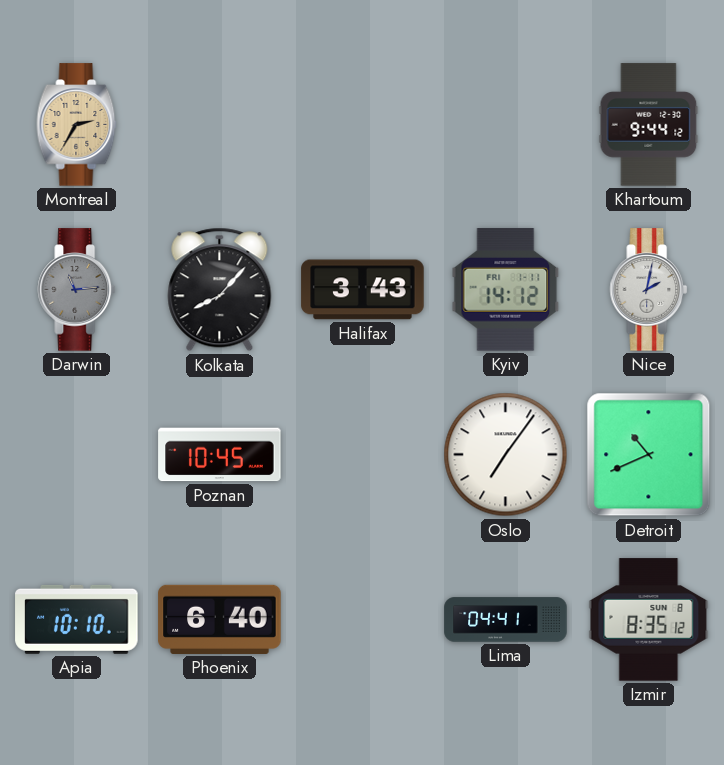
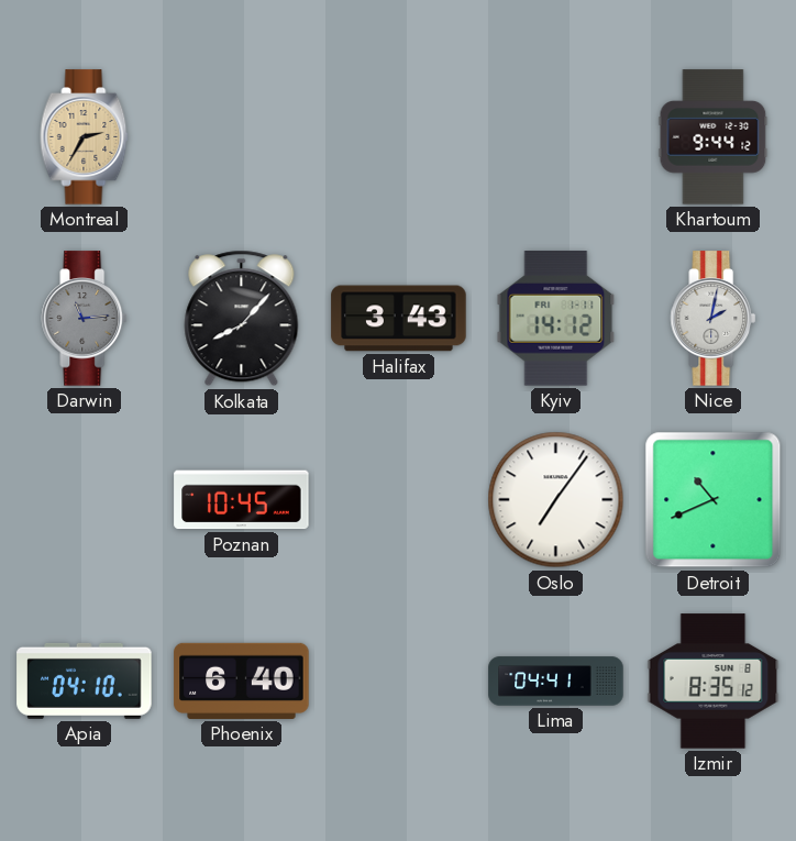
Apia: 10:10 -> 04:10
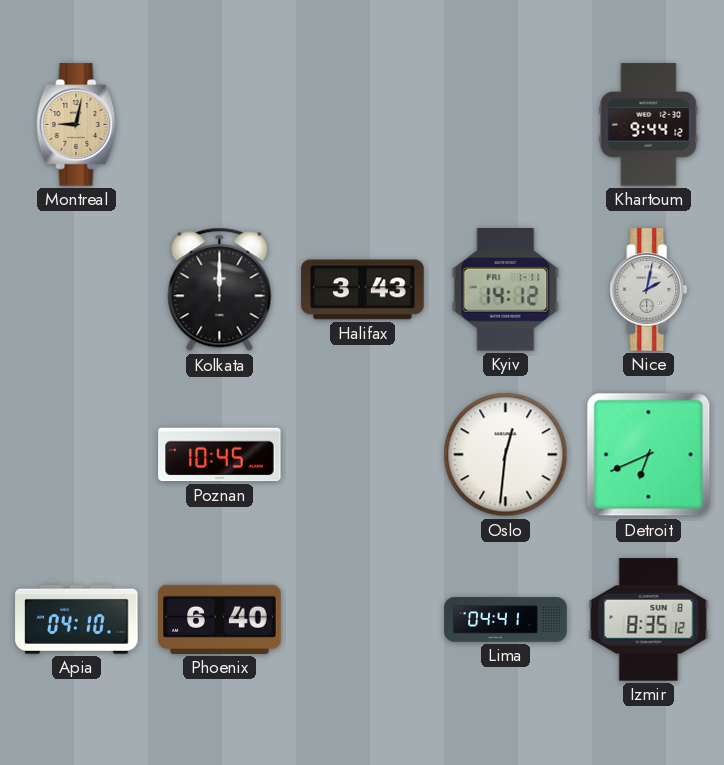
Montreal: 2:35 -> 9:02
Darwin: 11:14 -> none
Kolkata: 8:07 -> 12:00
Oslo: 7:06 -> 12:31
Detroit: 10:41 -> 6:41
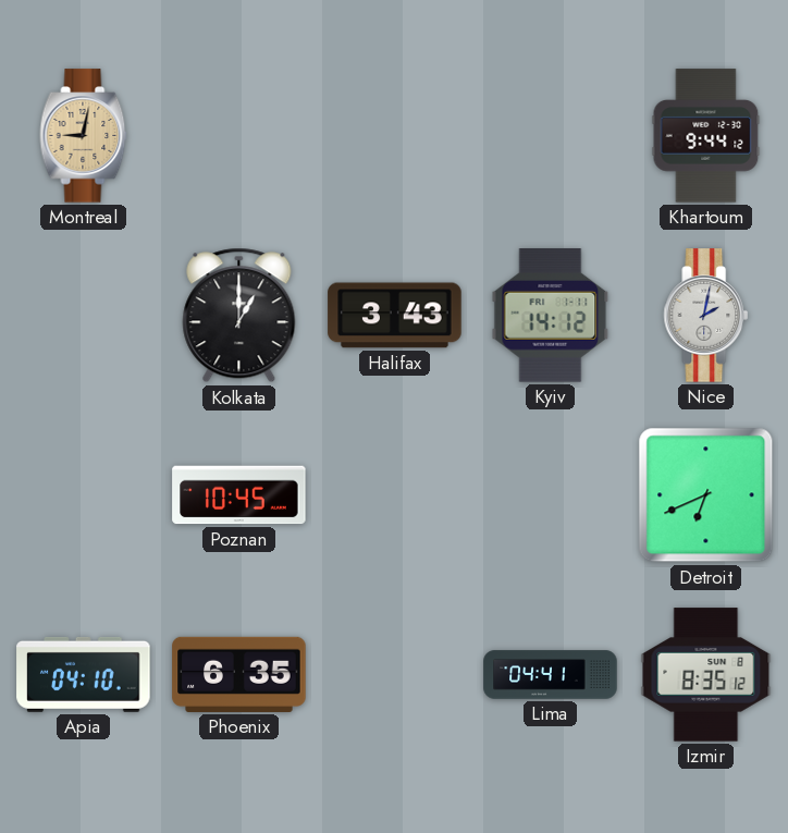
Kolkata: 12:00 -> 1:00
Oslo: 12:31 -> none
Phoenix: 6:40 -> 6:35
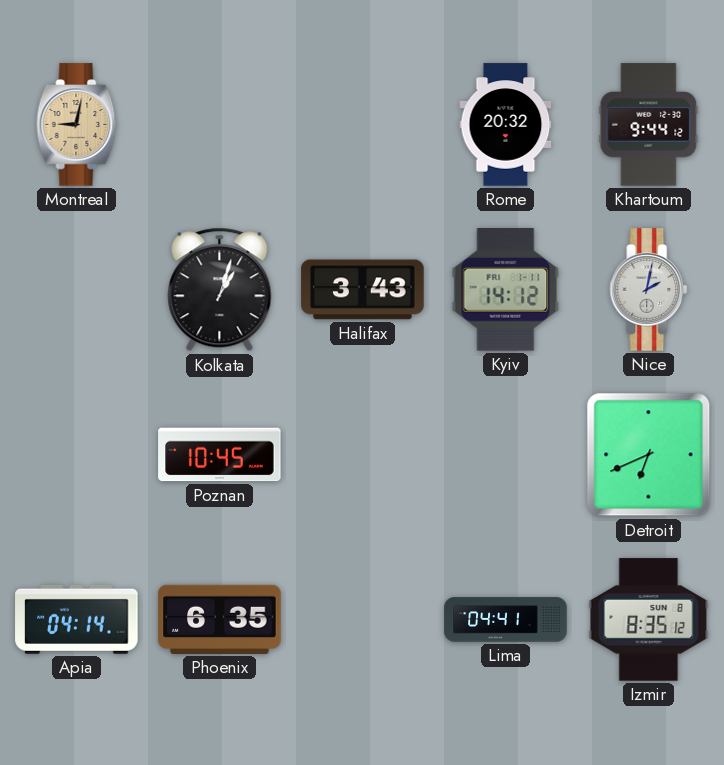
Rome: none -> 20:32
Kolkata: 1:00 -> 1:03
Apia: 04:10 -> 04:14
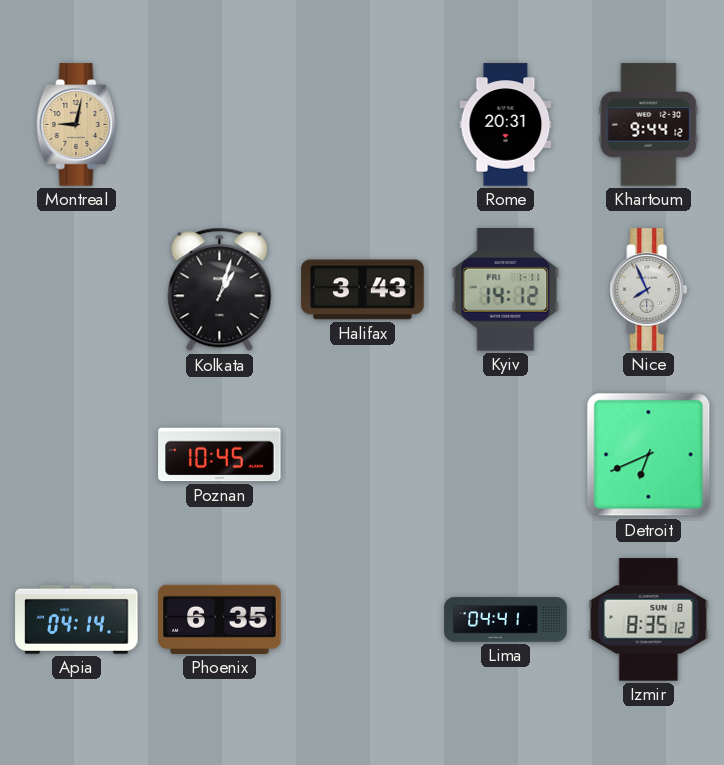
Rome: 20:32 -> 20:31
Nice: 2:02 -> 7:56
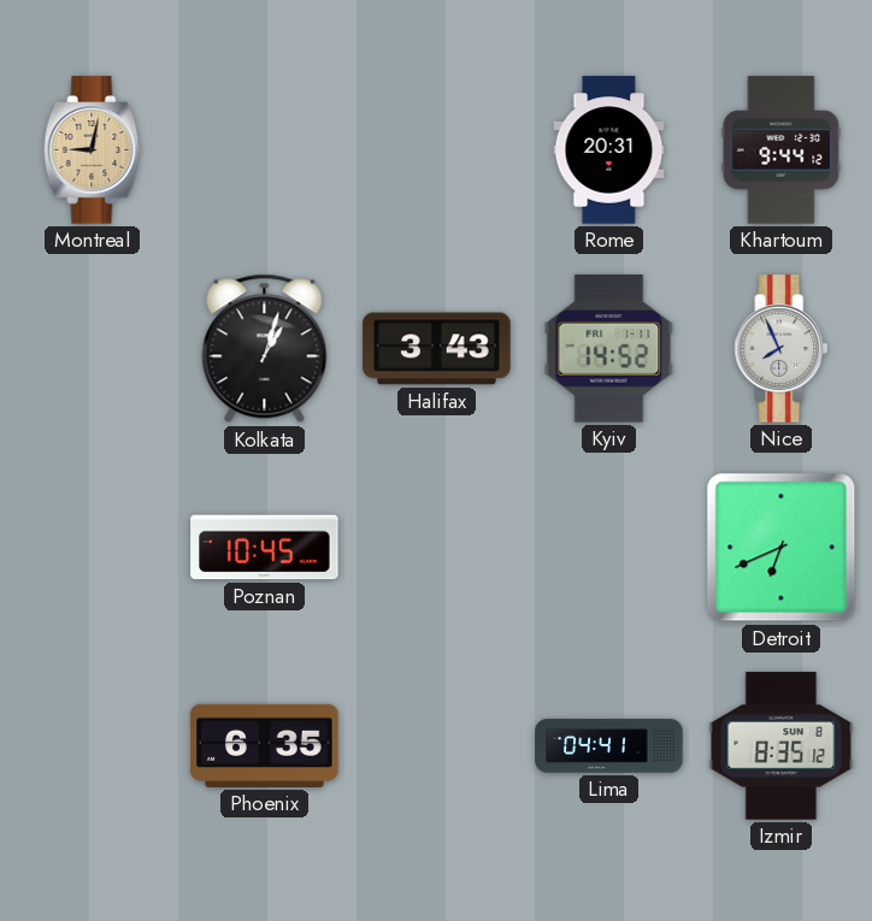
Kyiv: 14:12 -> 14:52
Apia: 04:14 -> none
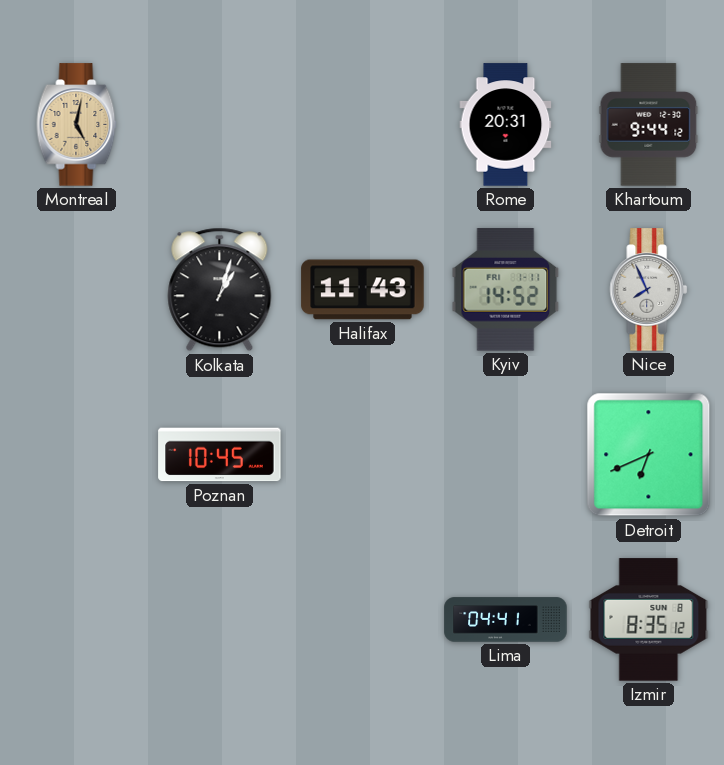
Montreal: 9:02 -> 5:02
Halifax: 3:43 -> 11:43
Phoenix: 6:35 -> none
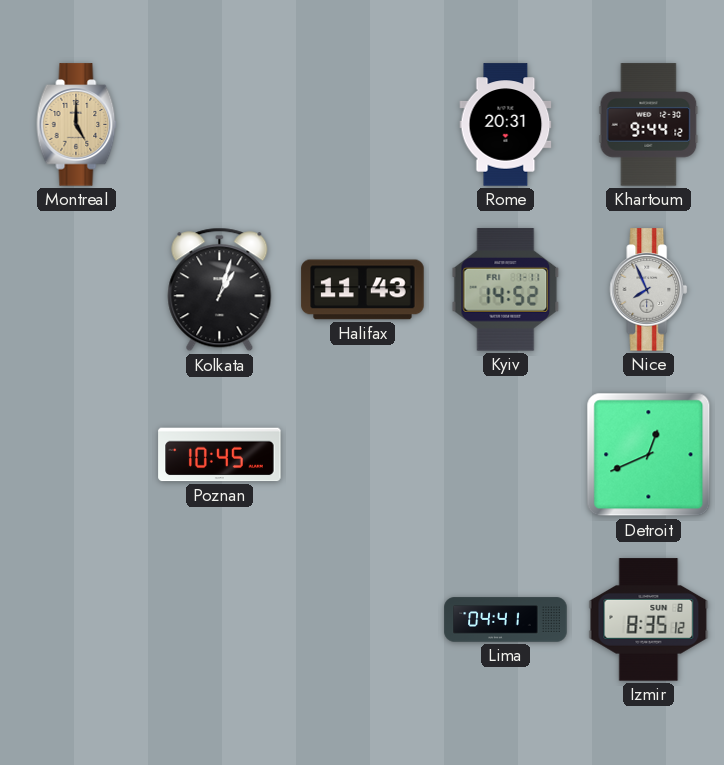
Montreal: 5:02 -> 5:00
Detroit: 6:41 -> 12:41
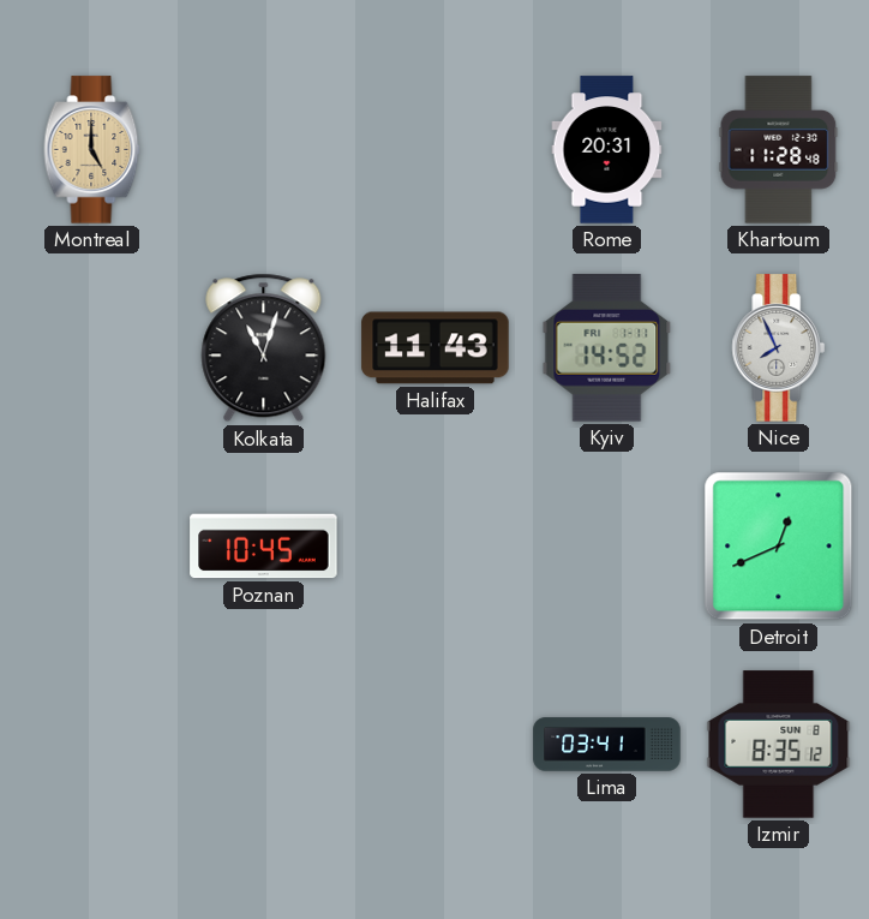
Khartoum: 9:44 -> 11:28
Kolkata: 1:03 -> 11:03
Lima: 04:41 -> 03:41
